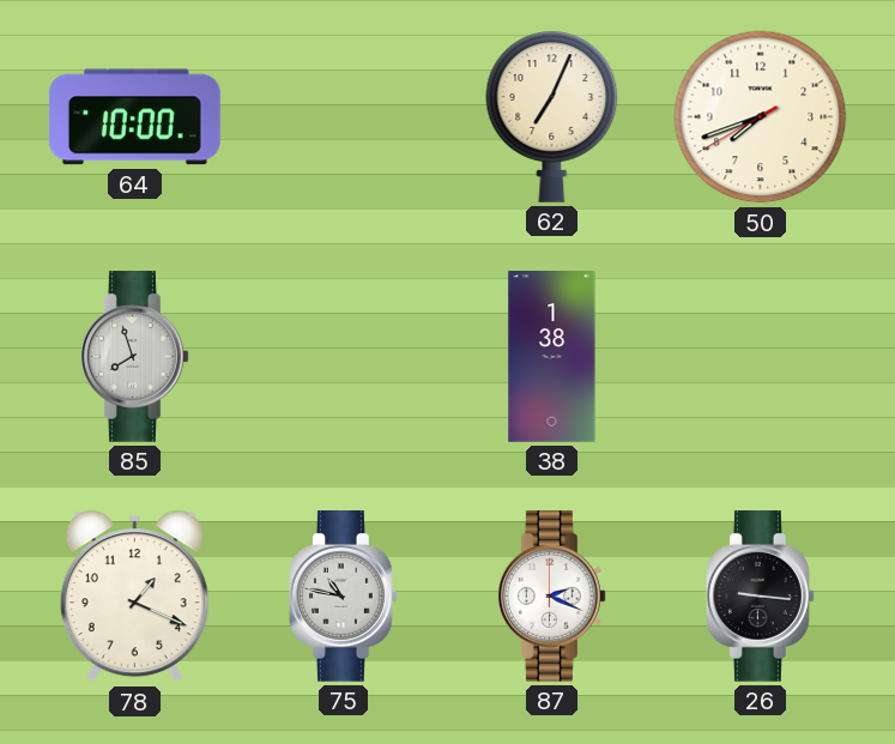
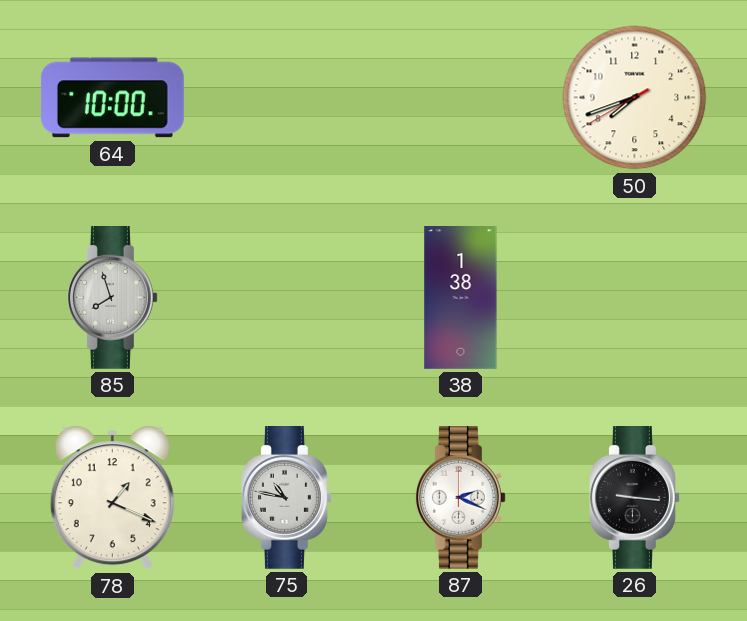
62: 7:04 -> none
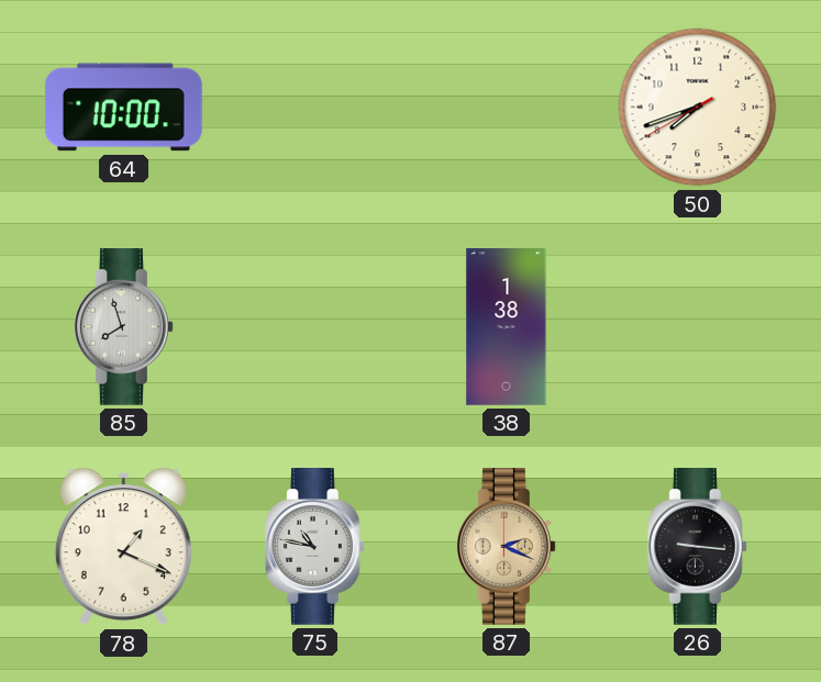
87 dial: white -> champagne
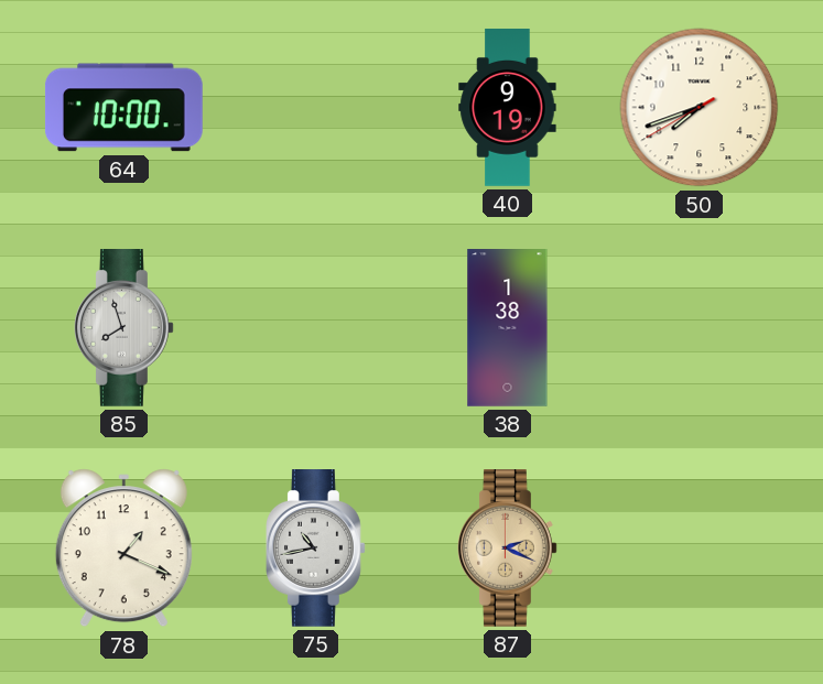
40: none -> 9:19
75: 10:47 -> 10:43
26: 9:16 -> none
